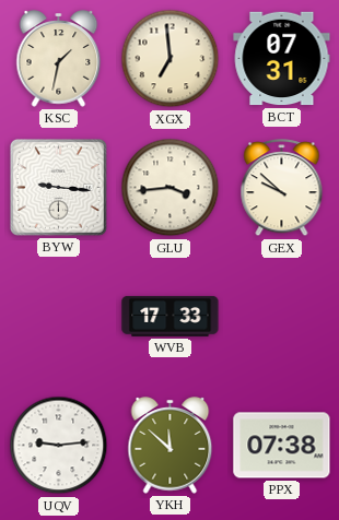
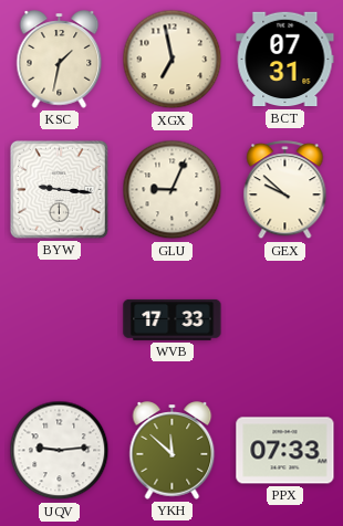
XGX: 6:59 -> 6:58
GLU: 3:44 -> 9:04
PPX: 07:38 -> 07:33
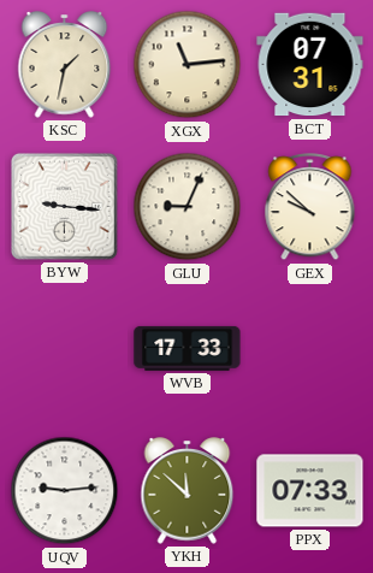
XGX: 6:58 -> 11:14
